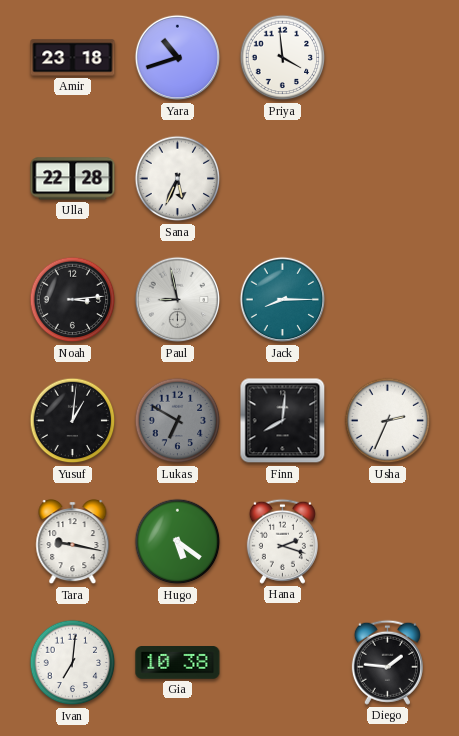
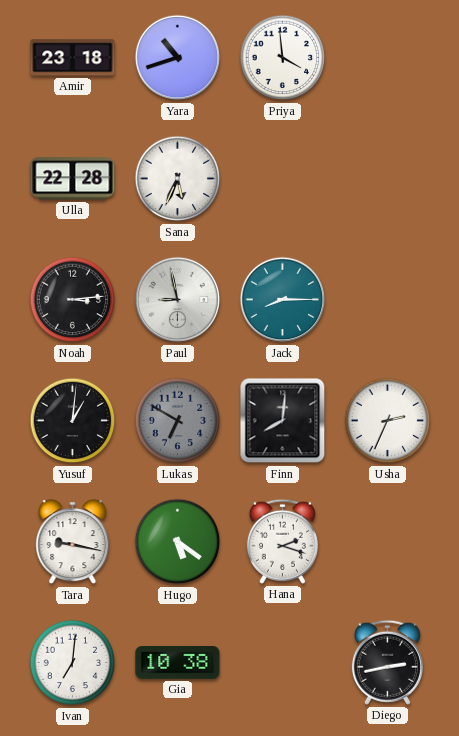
Diego: 1:46 -> 2:43
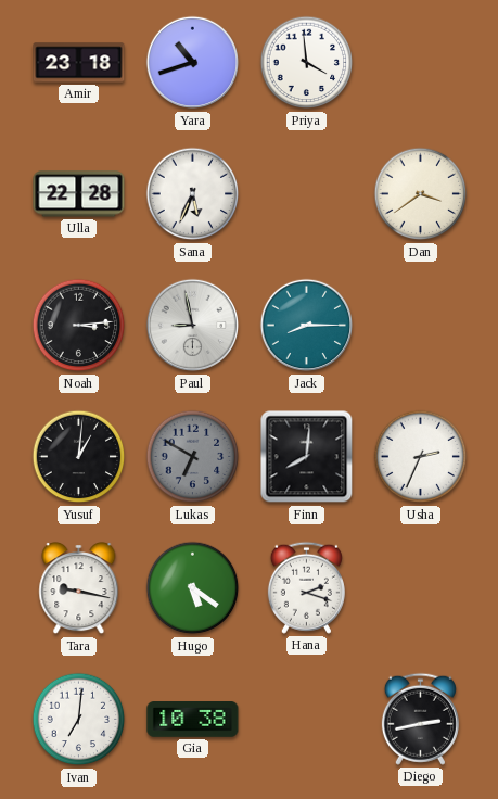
Dan: none -> 3:39
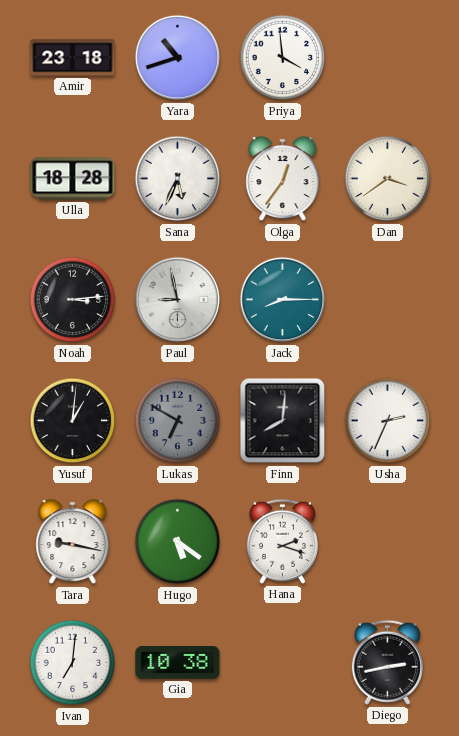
Ulla: 22:28 -> 18:28
Olga: none -> 12:36
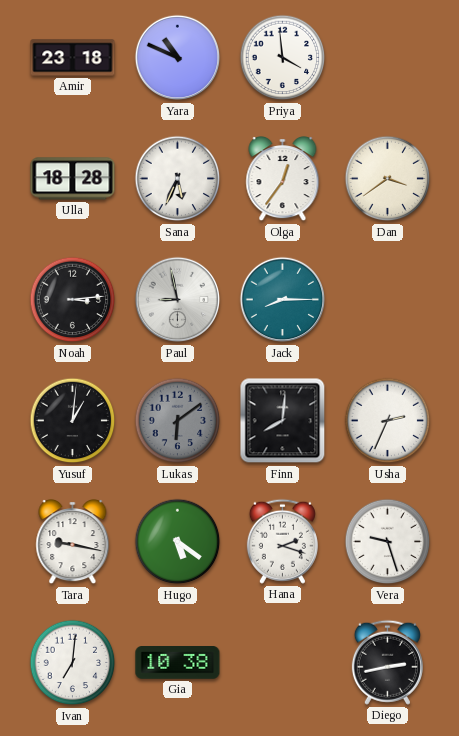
Yara: 10:42 -> 10:49
Lukas: 6:50 -> 6:09
Vera: none -> 9:27
